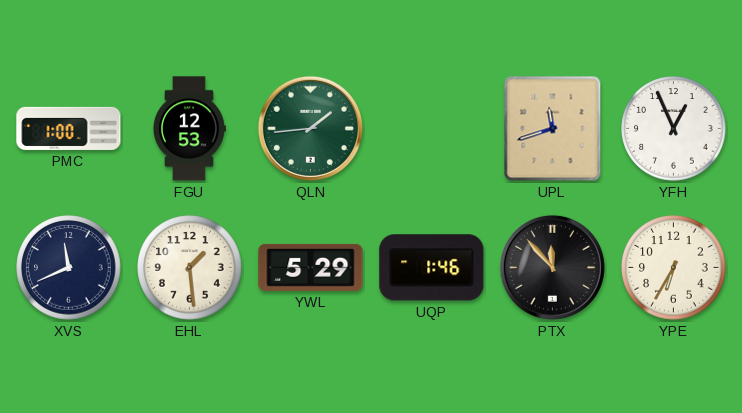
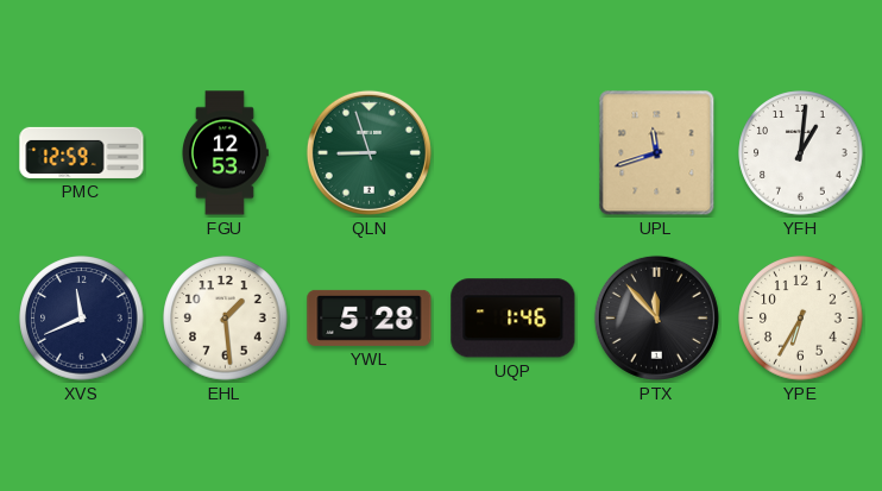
PMC: 1:00 -> 12:59
QLN: 1:44 -> 8:57
YFH: 12:56 -> 1:01
YWL: 5:29 -> 5:28
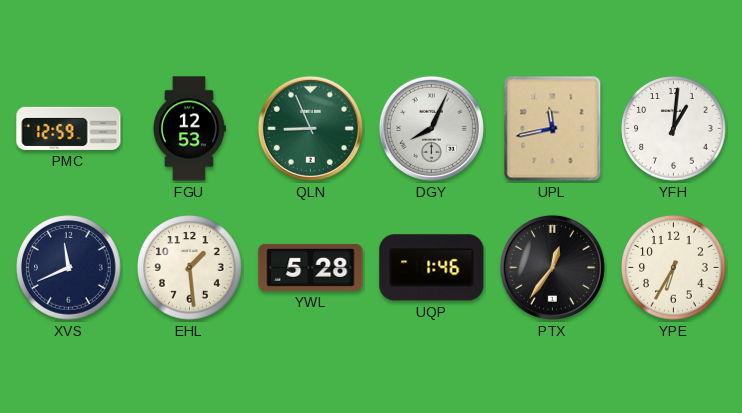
QLN: 8:57 -> 8:56
DGY: none -> 8:04
UPL: 11:42 -> 11:43
PTX: 11:53 -> 12:36
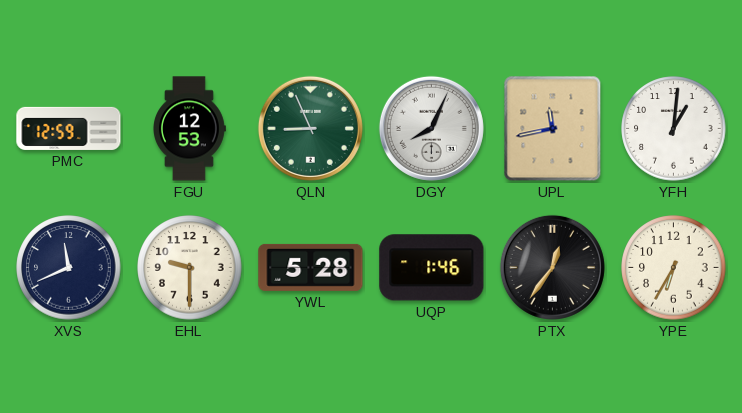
EHL: 1:29 -> 9:30
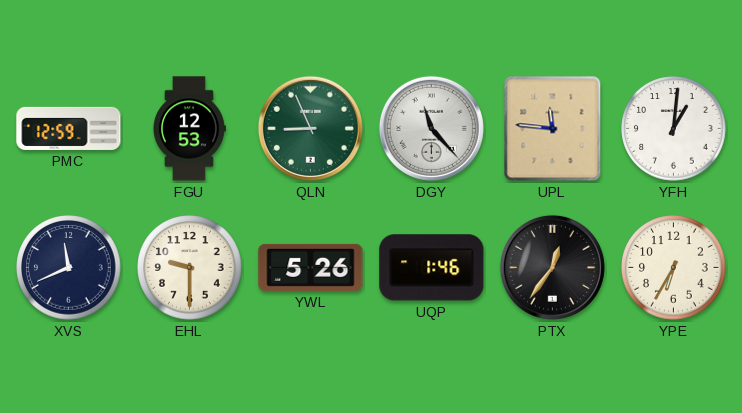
DGY: 8:04 -> 11:23
UPL: 11:43 -> 11:46
YWL: 5:28 -> 5:26
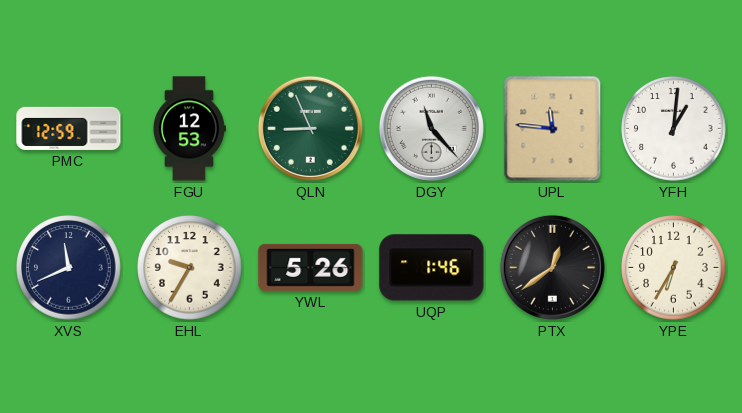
EHL: 9:30 -> 9:35
PTX: 12:36 -> 12:39
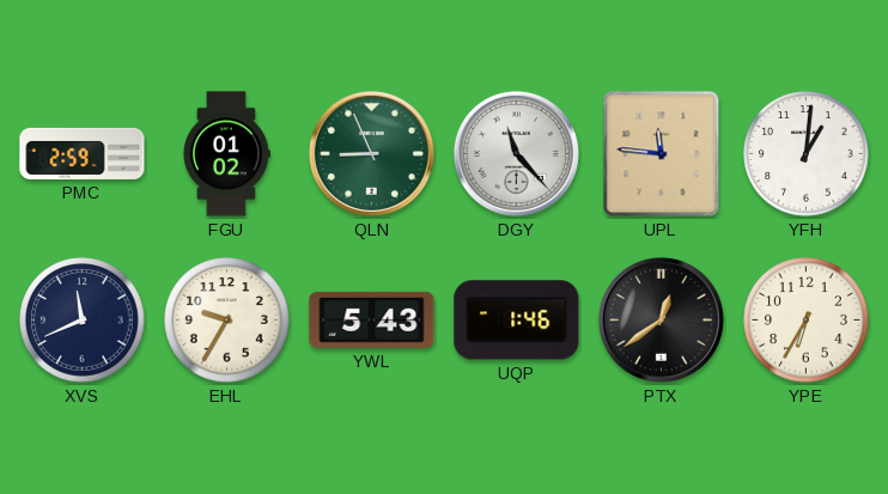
PMC: 12:59 -> 2:59
FGU: 12:53 -> 01:02
YWL: 5:26 -> 5:43
